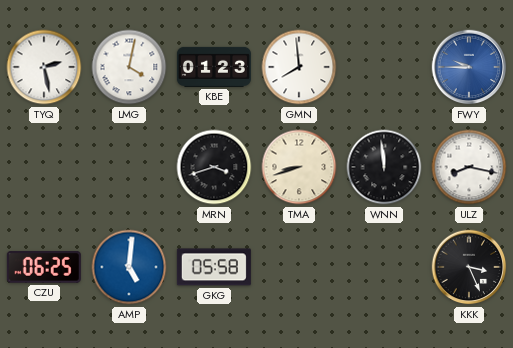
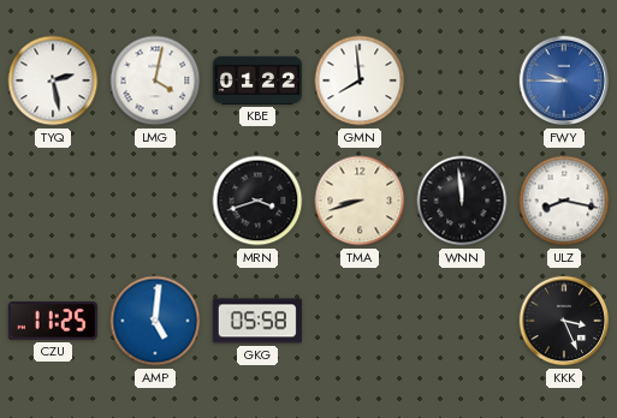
KBE: 01:23 -> 01:22
CZU: 06:25 -> 11:25
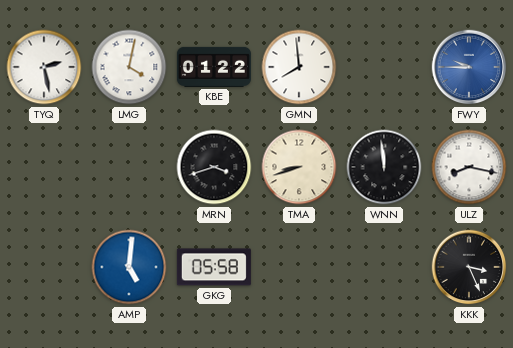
CZU: 11:25 -> none
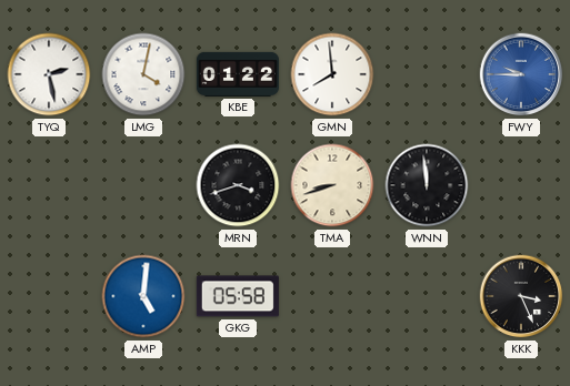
ULZ: 8:17 -> none
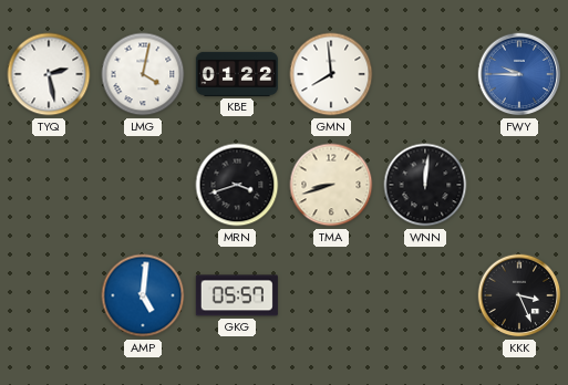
WNN: 11:59 -> 12:01
GKG: 05:58 -> 05:57
